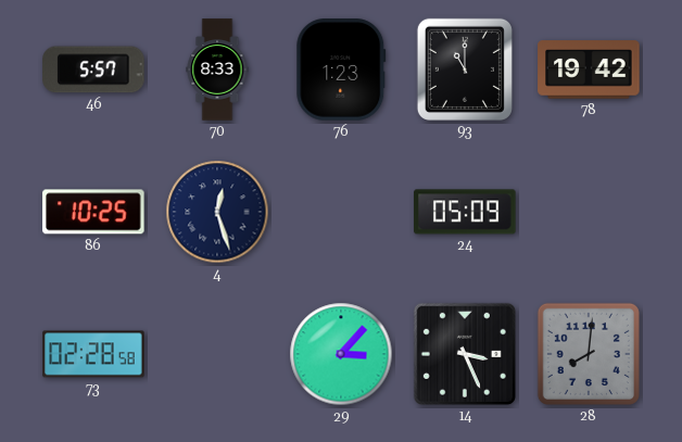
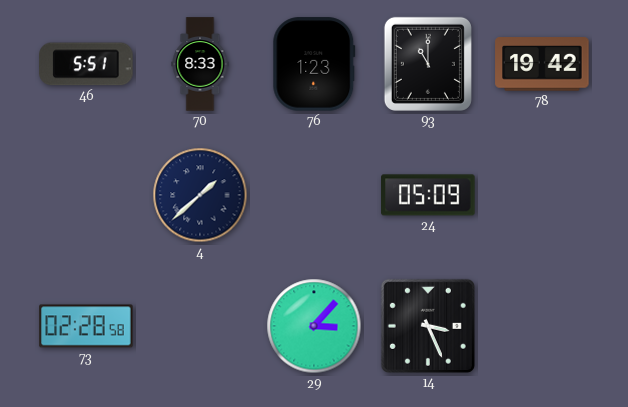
46: 5:57 -> 5:51
86: 10:25 -> none
4: 12:27 -> 1:38
28: 8:01 -> none
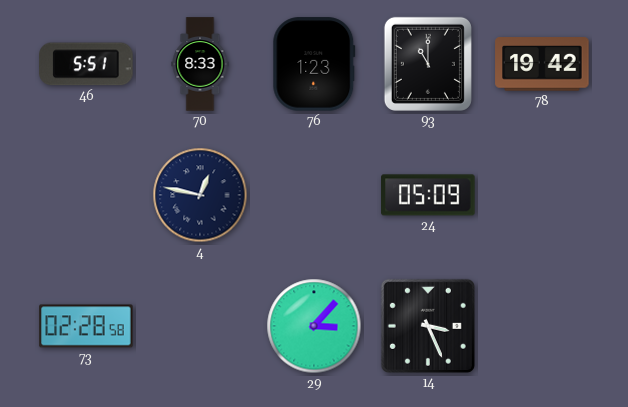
4: 1:38 -> 12:47
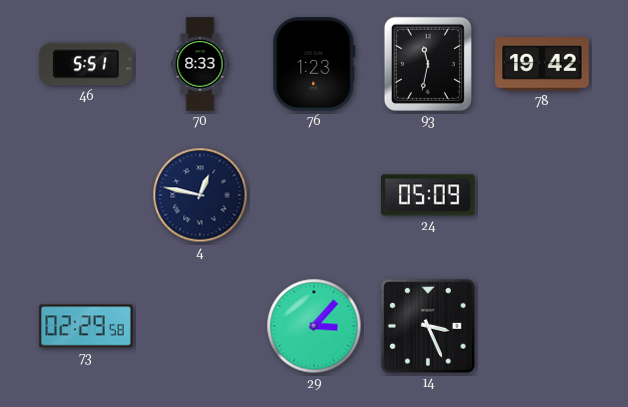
93: 11:00 -> 11:32
73: 02:28 -> 02:29
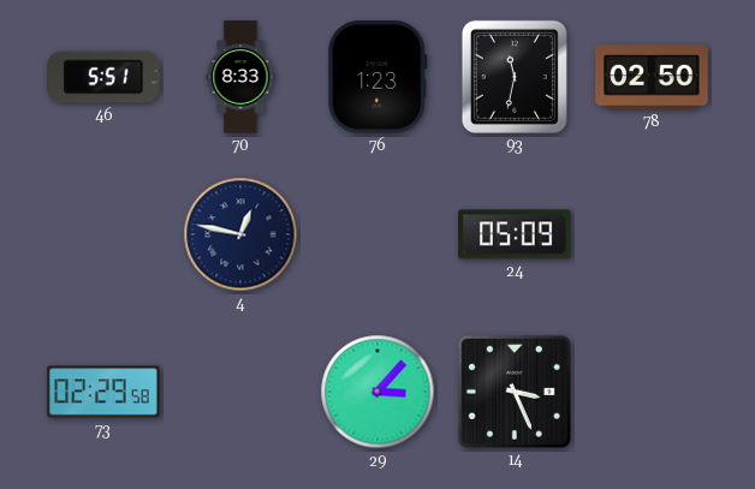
78: 19:42 -> 02:50
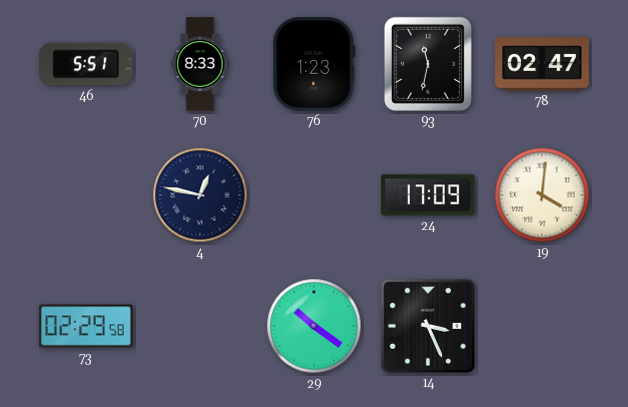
78: 02:50 -> 02:47
24: 05:09 -> 17:09
19: none -> 4:01
29: 3:07 -> 10:21
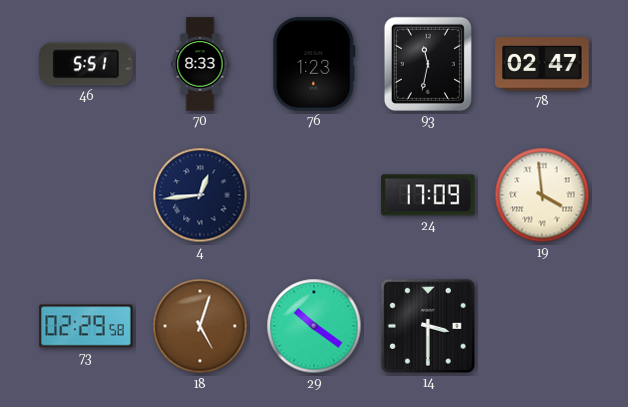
4: 12:47 -> 12:44
19: 4:01 -> 3:59
18: none -> 5:03
14: 3:26 -> 3:30
